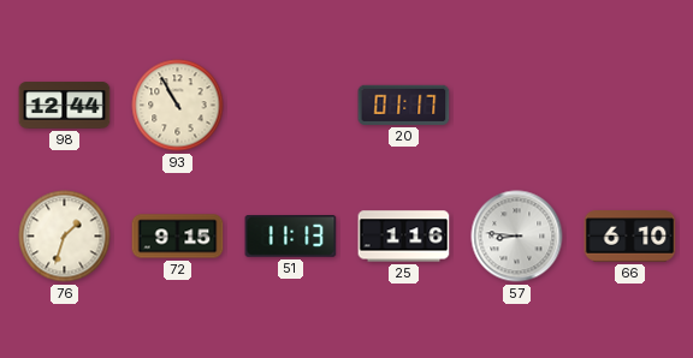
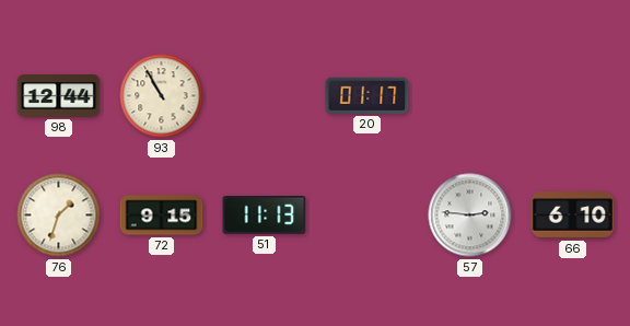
25: 1:16 -> none
57: 8:46 -> 2:46
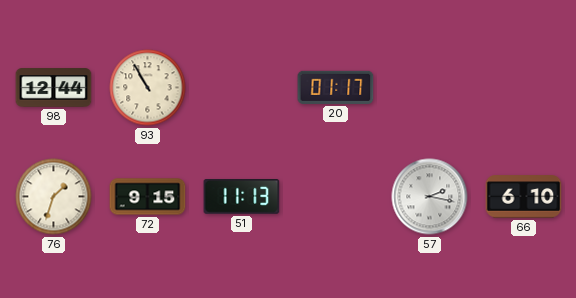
57: 2:46 -> 2:17
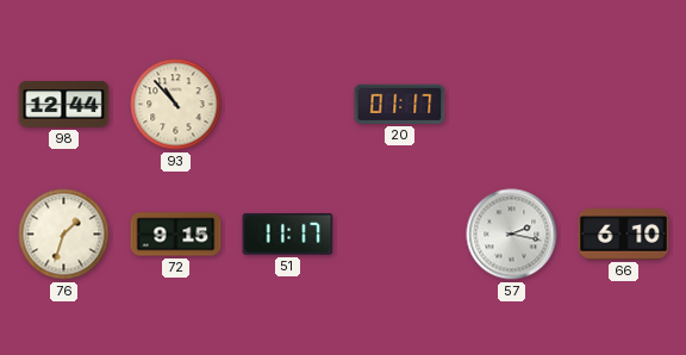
93: 10:55 -> 10:53
51: 11:13 -> 11:17
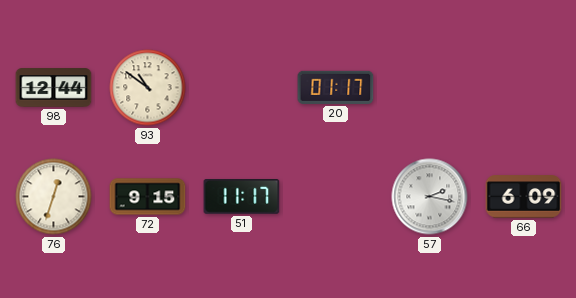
93: 10:53 -> 10:51
76: 1:33 -> 12:33
66: 6:10 -> 6:09
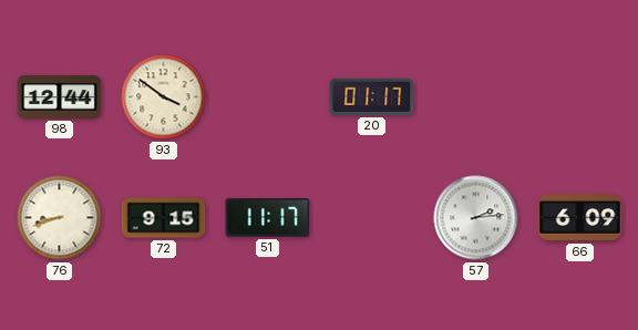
93: 10:51 -> 3:51
76: 12:33 -> 8:42
57: 2:17 -> 2:14
